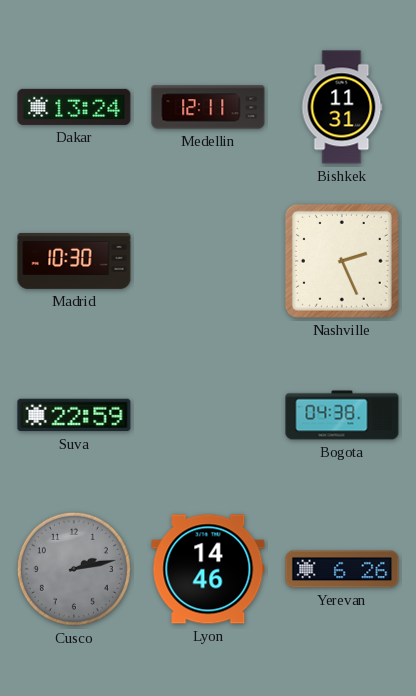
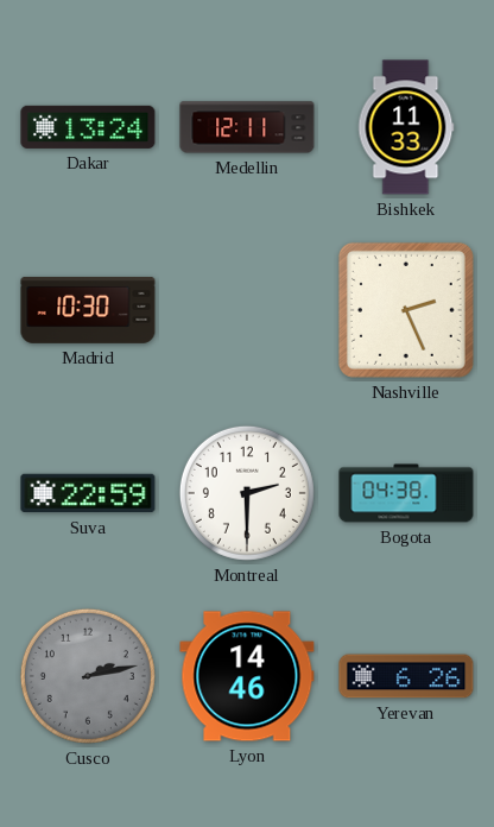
Bishkek: 11:31 -> 11:33
Montreal: none -> 2:30
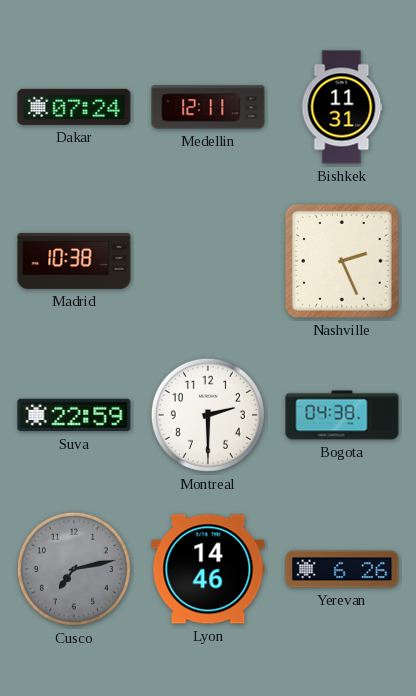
Dakar: 13:24 -> 07:24
Bishkek: 11:33 -> 11:31
Madrid: 10:30 -> 10:38
Cusco: 2:13 -> 7:13
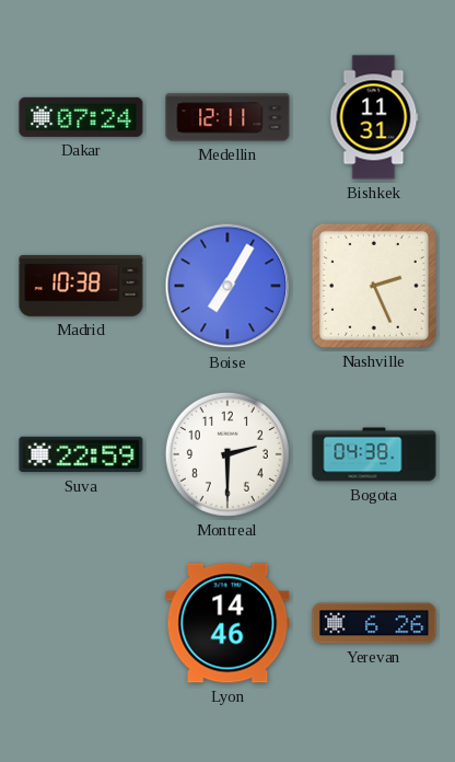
Boise: none -> 7:05
Cusco: 7:13 -> none
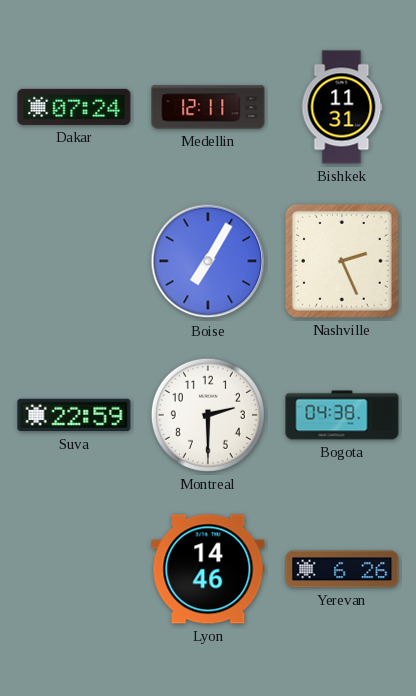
Madrid: 10:38 -> none
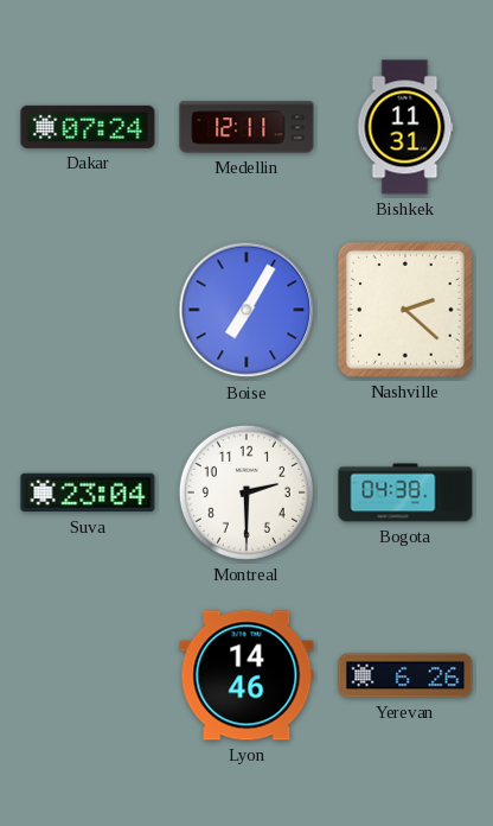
Nashville: 2:26 -> 2:22
Suva: 22:59 -> 23:04
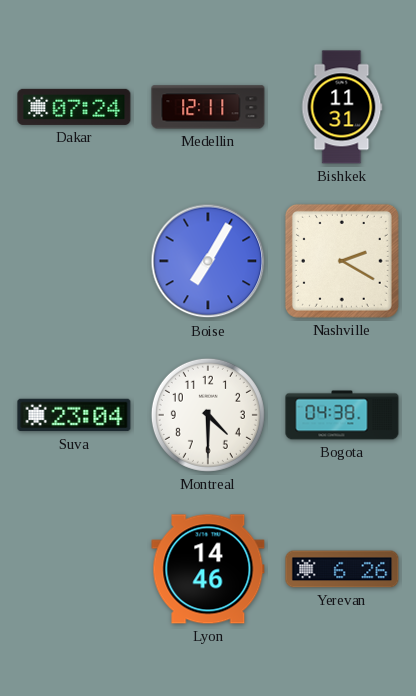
Nashville: 2:22 -> 2:20
Montreal: 2:30 -> 4:30
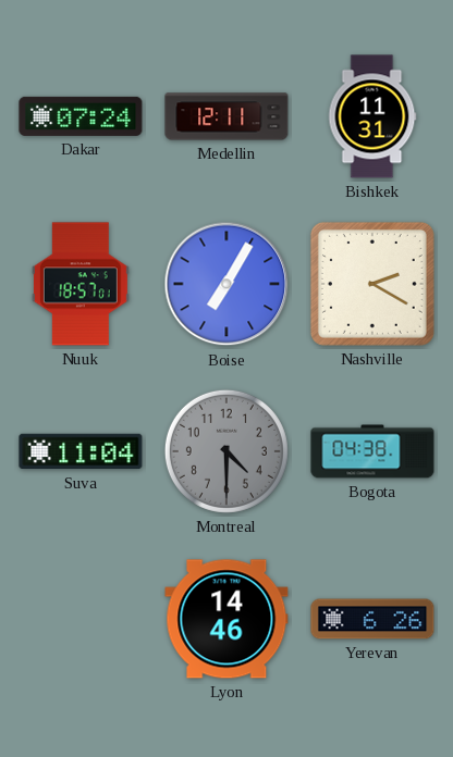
Nuuk: none -> 18:57
Suva: 23:04 -> 11:04
Montreal dial: white -> grey
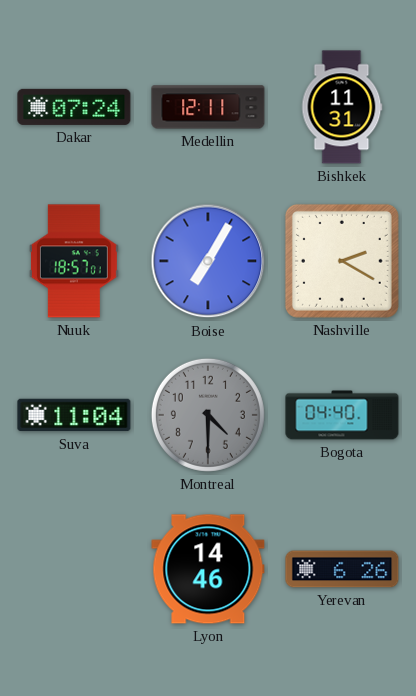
Bogota: 04:38 -> 04:40
